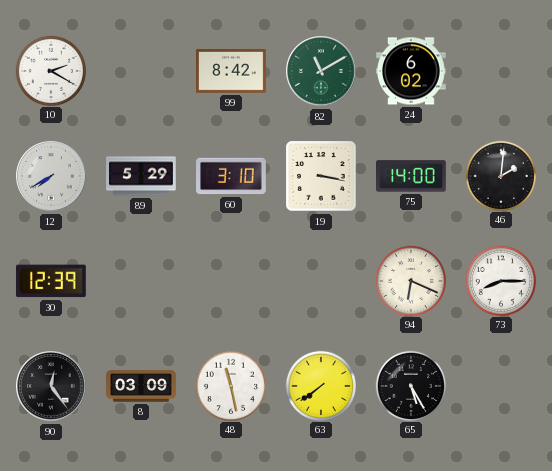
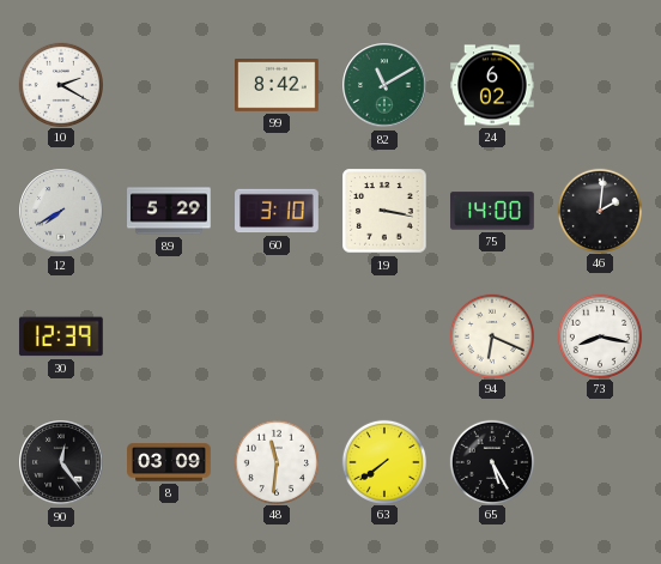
73: 8:15 -> 8:17
48: 11:28 -> 11:31
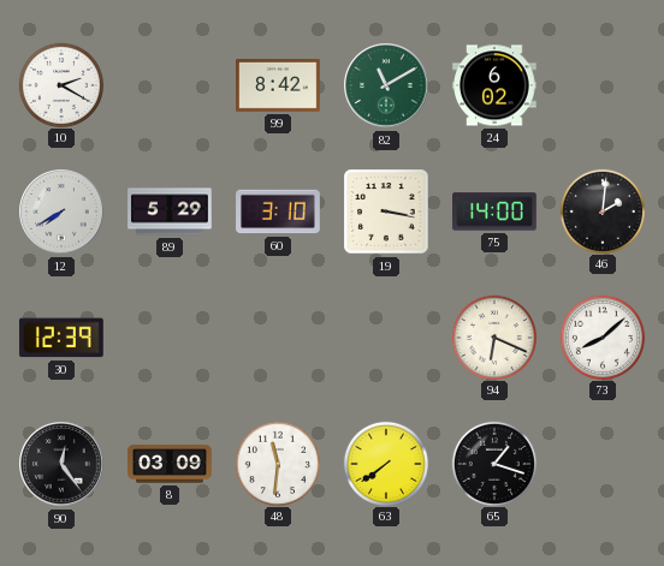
73: 8:17 -> 8:08
65: 5:25 -> 1:18
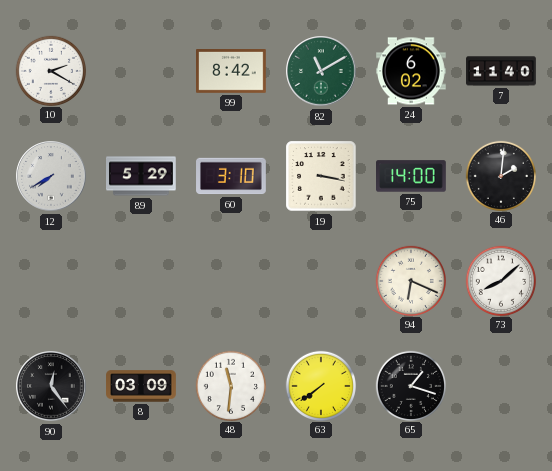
7: none -> 11:40
30: 12:39 -> none
